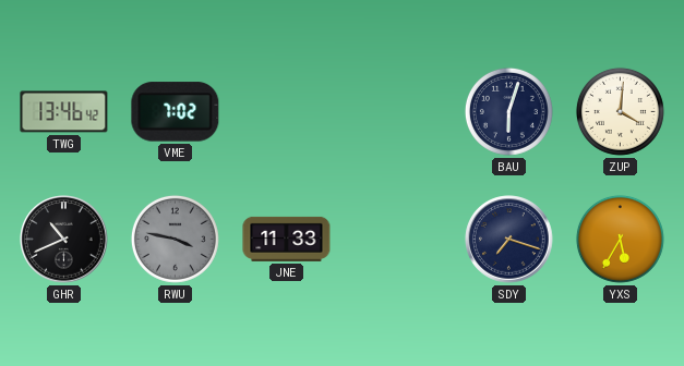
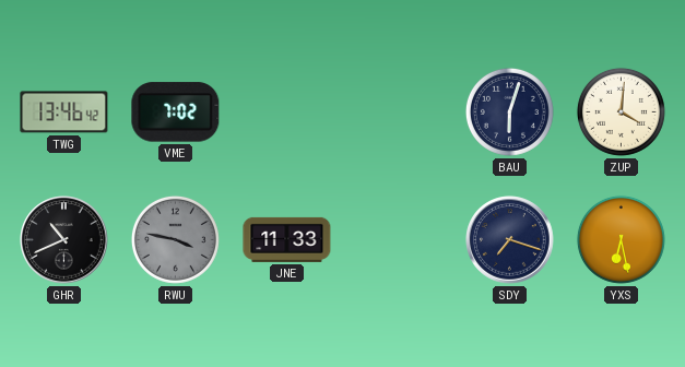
YXS: 5:35 -> 6:28
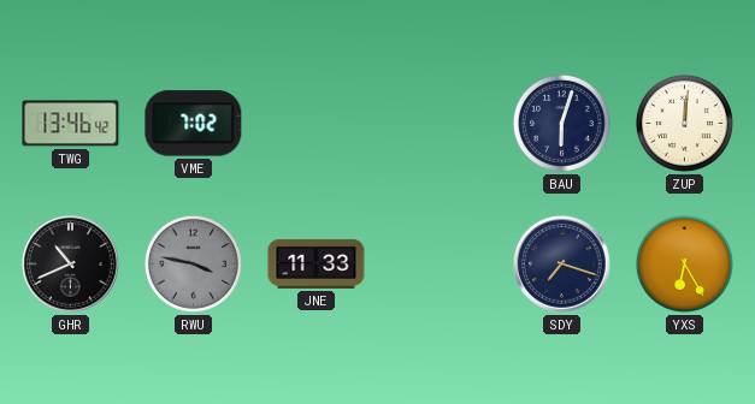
ZUP: 4:01 -> 12:01
YXS: 6:28 -> 6:25
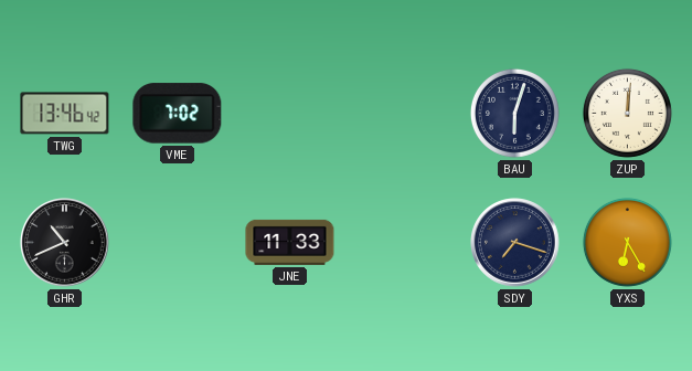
RWU: 3:47 -> none
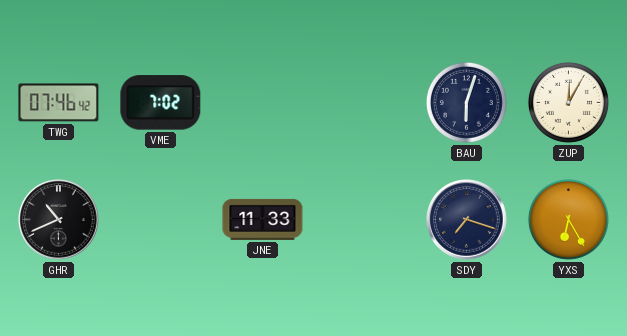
TWG: 13:46 -> 07:46
ZUP: 12:01 -> 12:05
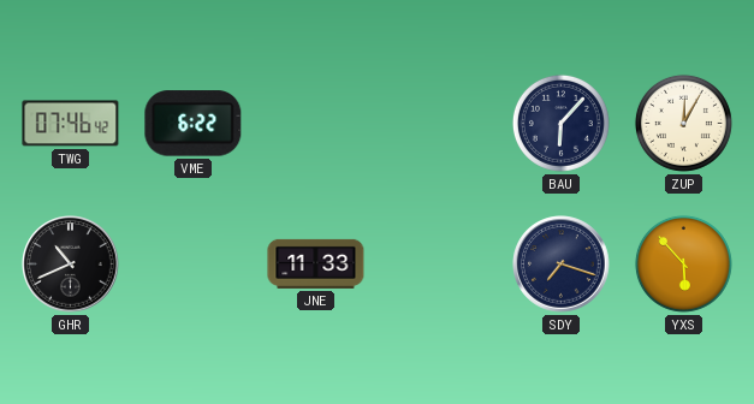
VME: 7:02 -> 6:22
BAU: 6:03 -> 6:07
YXS: 6:25 -> 5:53
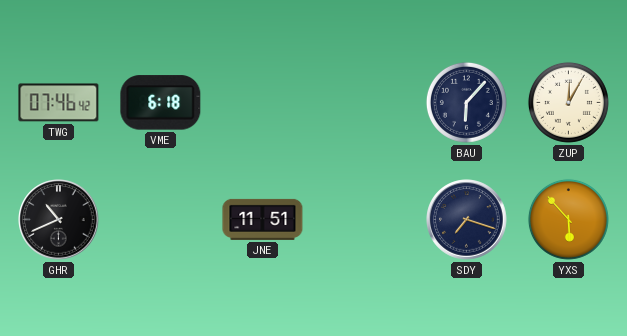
VME: 6:22 -> 6:18
JNE: 11:33 -> 11:51
